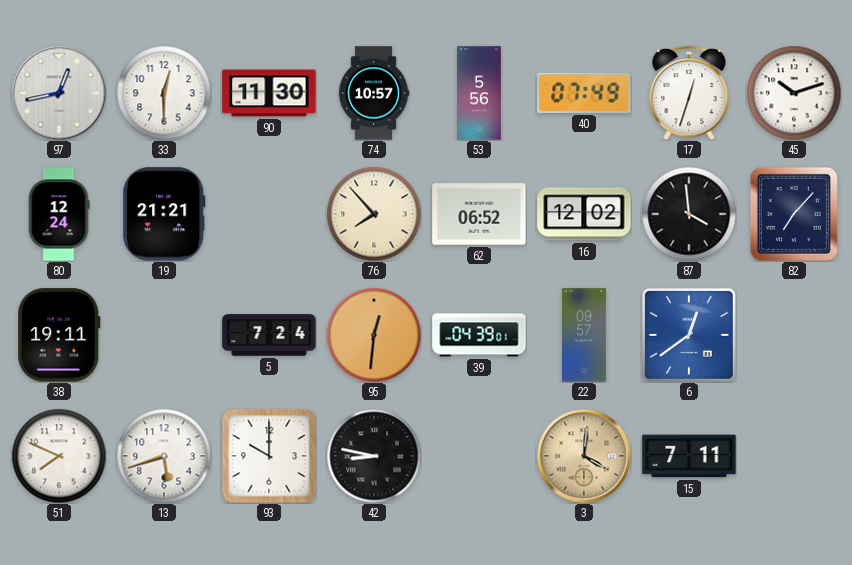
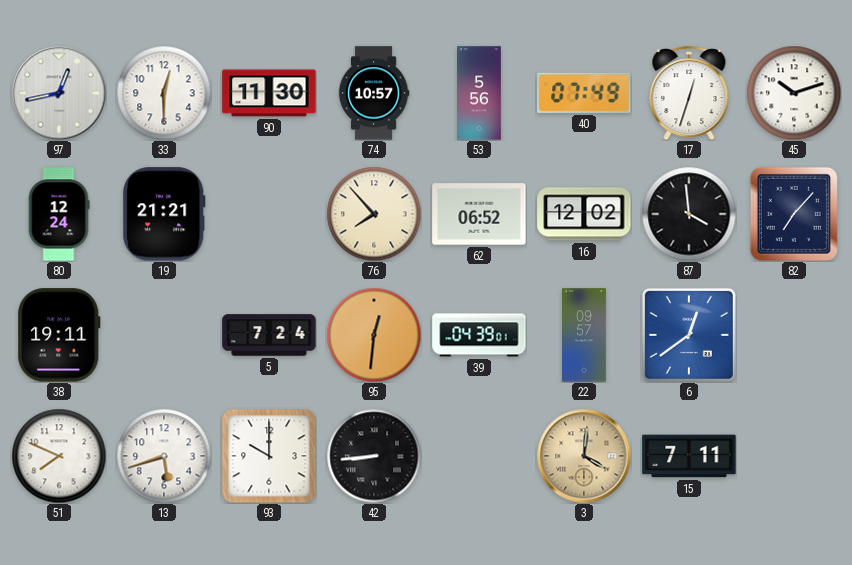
42: 8:47 -> 8:44
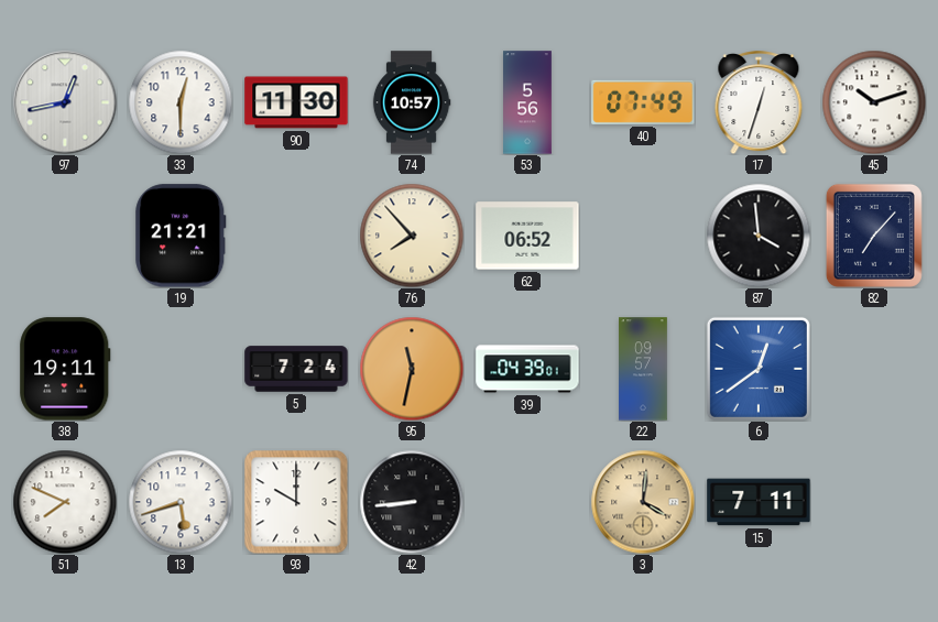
80: 12:24 -> none
16: 12:02 -> none
95: 12:31 -> 11:32
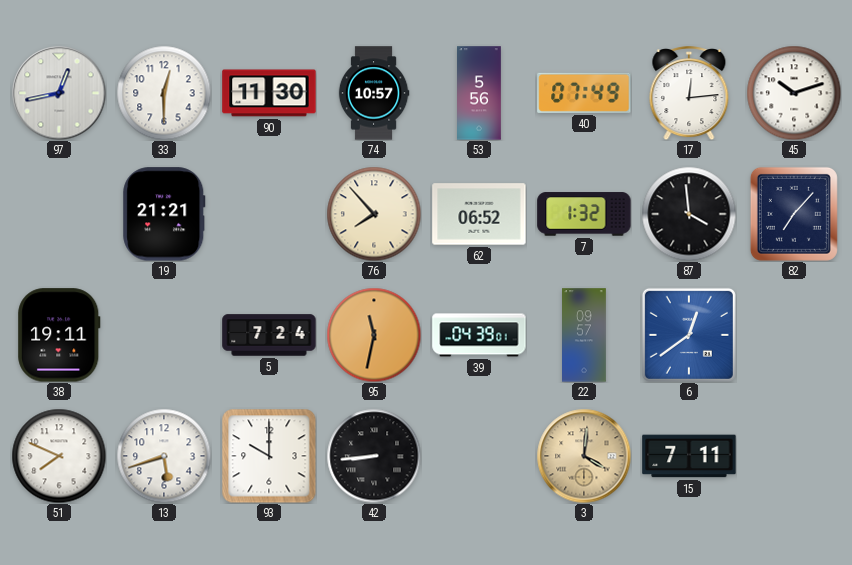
17: 12:33 -> 12:14
7: none -> 1:32
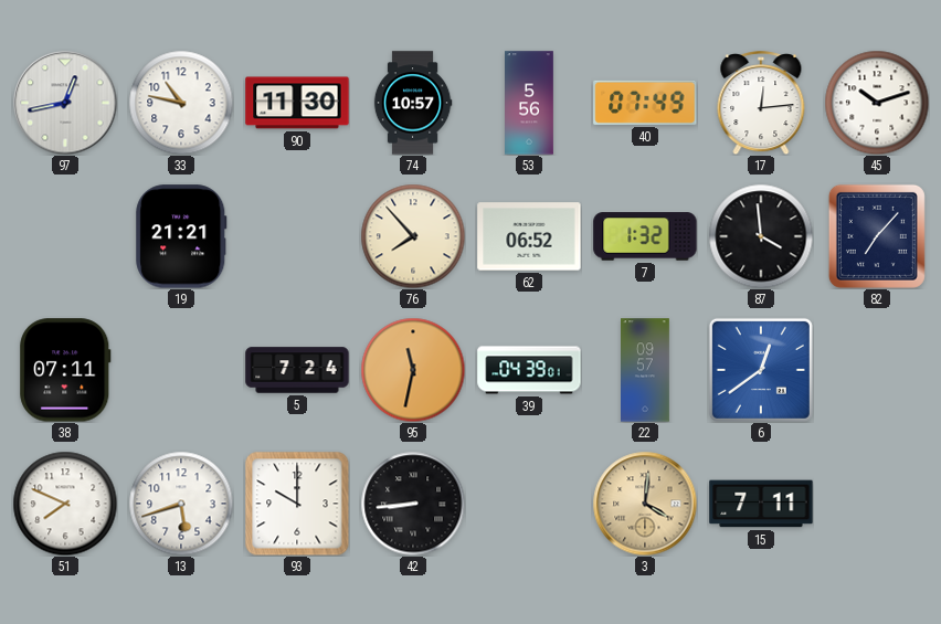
33: 12:30 -> 10:47
38: 19:11 -> 07:11
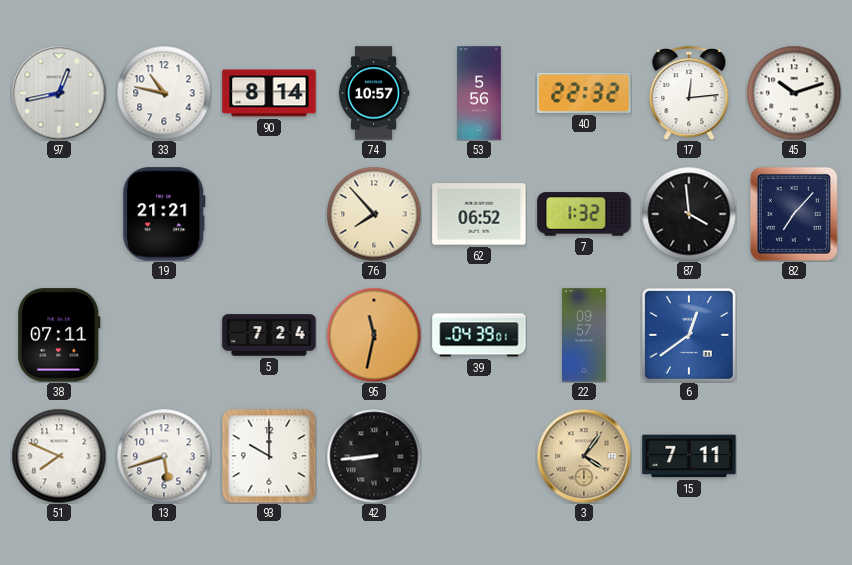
90: 11:30 -> 8:14
40: 07:49 -> 22:32
3: 4:01 -> 4:06
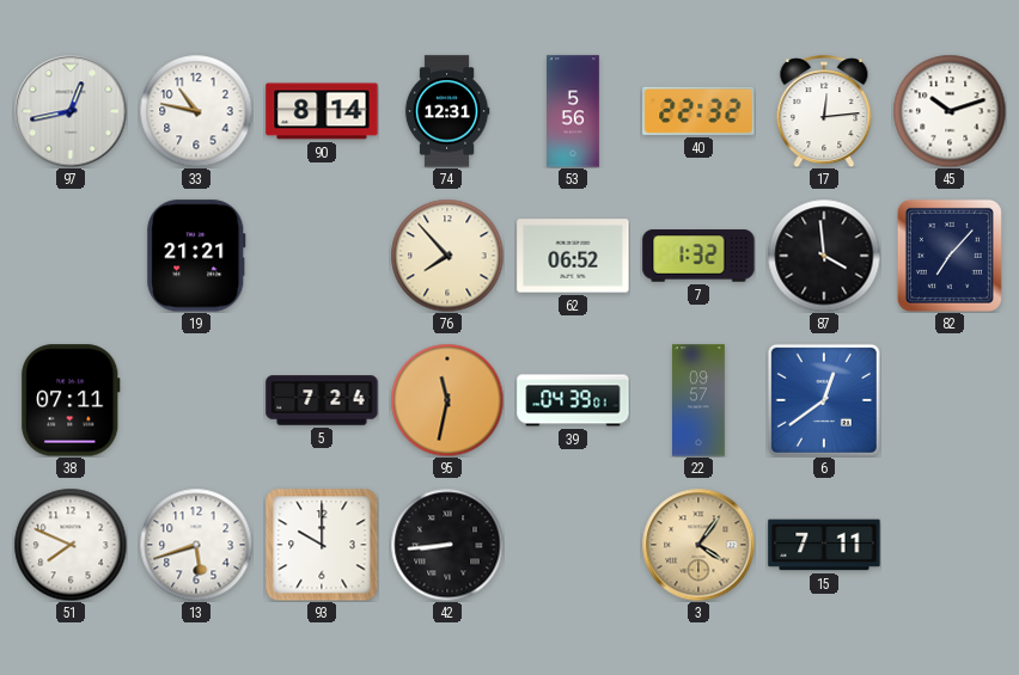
74: 10:57 -> 12:31
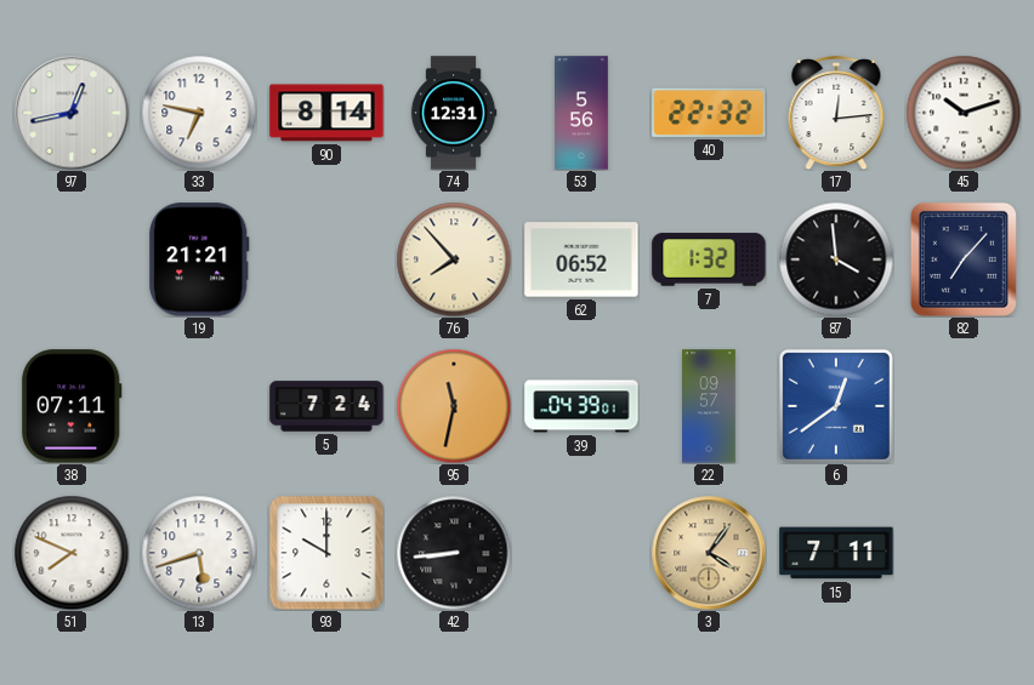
33: 10:47 -> 6:47
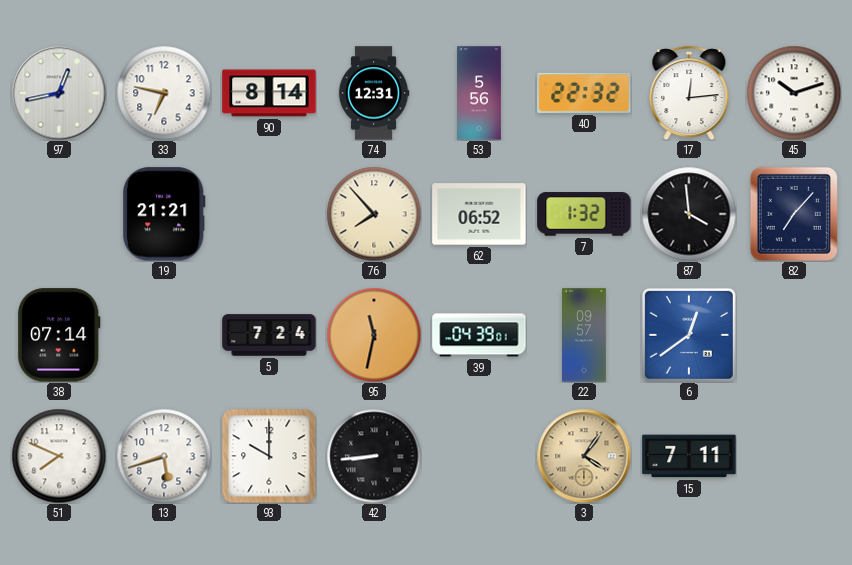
38: 07:11 -> 07:14
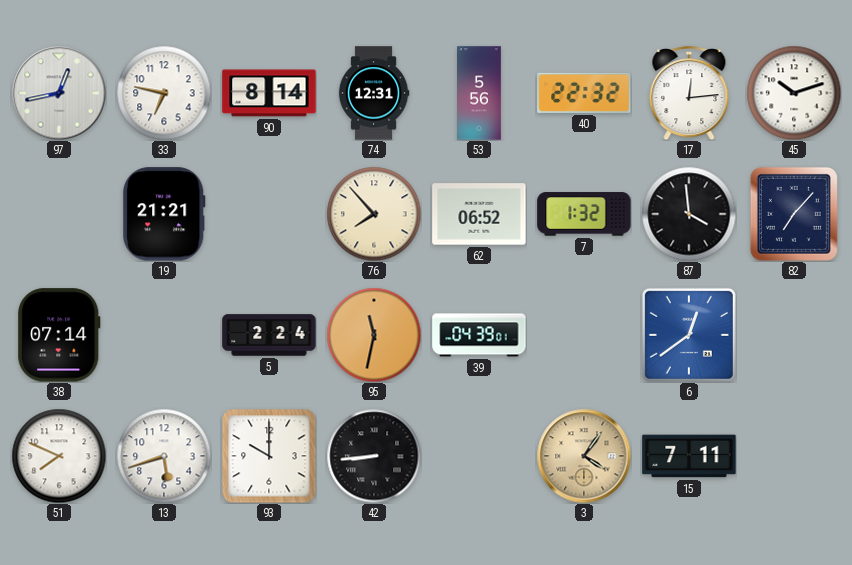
5: 7:24 -> 2:24
22: 09:57 -> none
